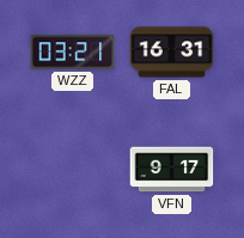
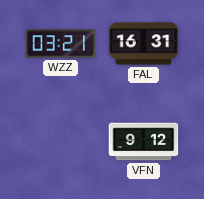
VFN: 9:17 -> 9:12
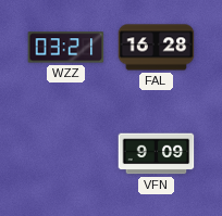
FAL: 16:31 -> 16:28
VFN: 9:12 -> 9:09
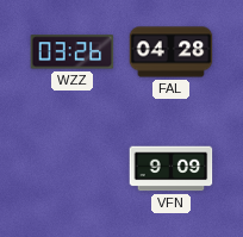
WZZ: 03:21 -> 03:26
FAL: 16:28 -> 04:28
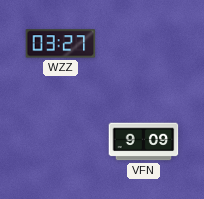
WZZ: 03:26 -> 03:27
FAL: 04:28 -> none
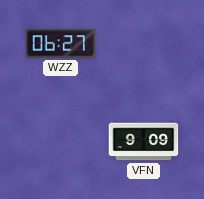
WZZ: 03:27 -> 06:27
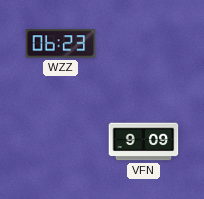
WZZ: 06:27 -> 06:23
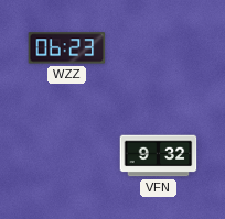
VFN: 9:09 -> 9:32
